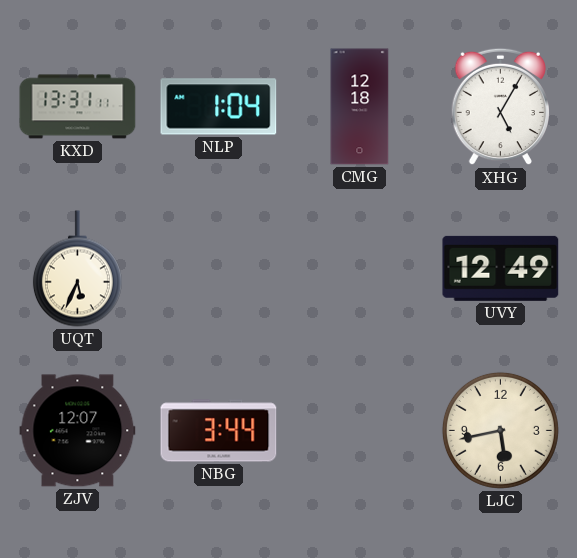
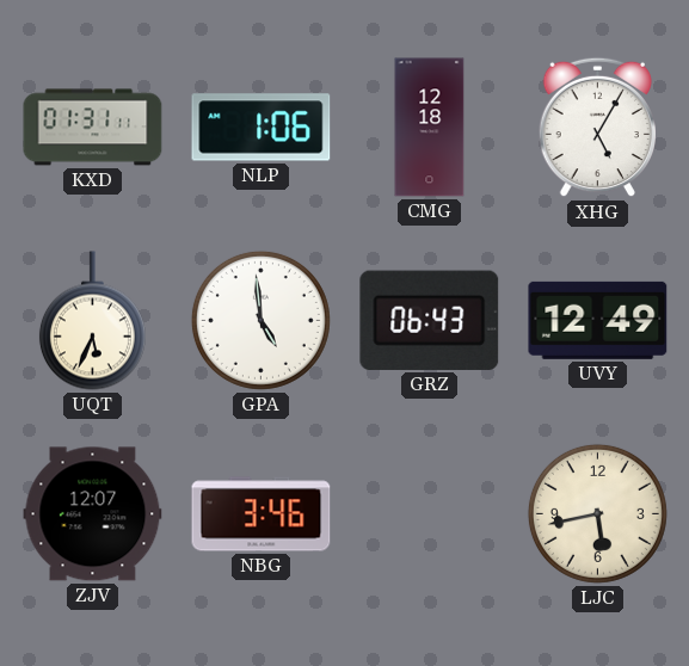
KXD: 13:31 -> 01:31
NLP: 1:04 -> 1:06
GPA: none -> 4:59
GRZ: none -> 06:43
NBG: 3:44 -> 3:46
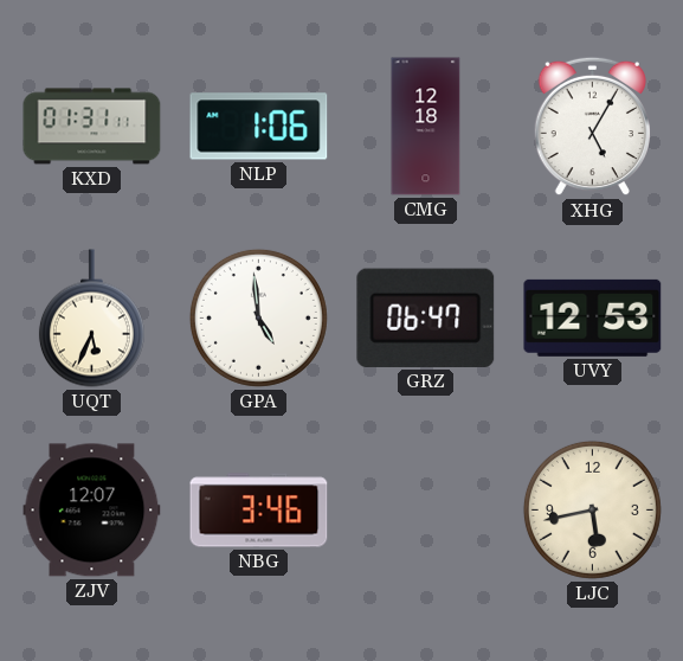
GRZ: 06:43 -> 06:47
UVY: 12:49 -> 12:53
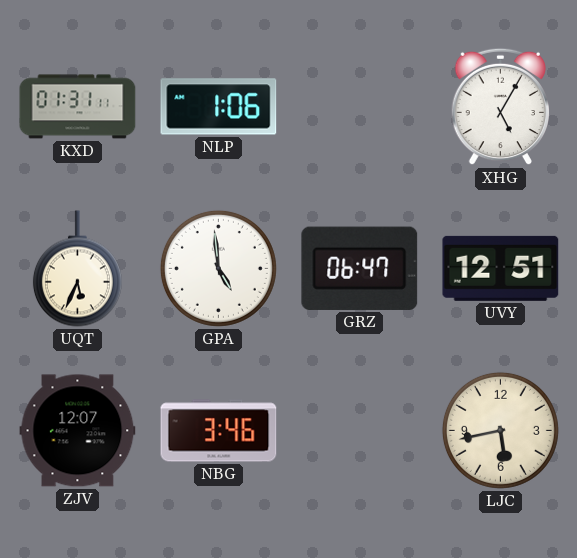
CMG: 12:18 -> none
UVY: 12:53 -> 12:51
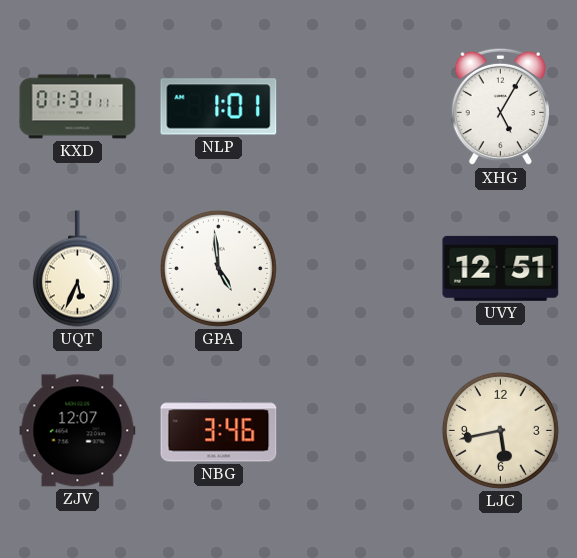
NLP: 1:06 -> 1:01
GRZ: 06:47 -> none
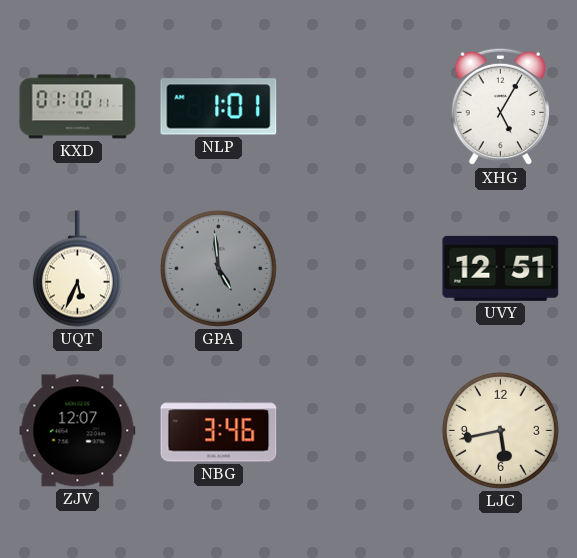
KXD: 01:31 -> 01:10
GPA dial: white -> grey
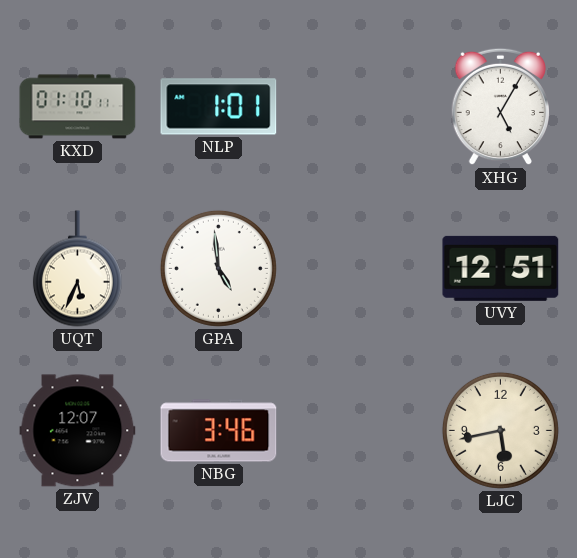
GPA dial: grey -> white
